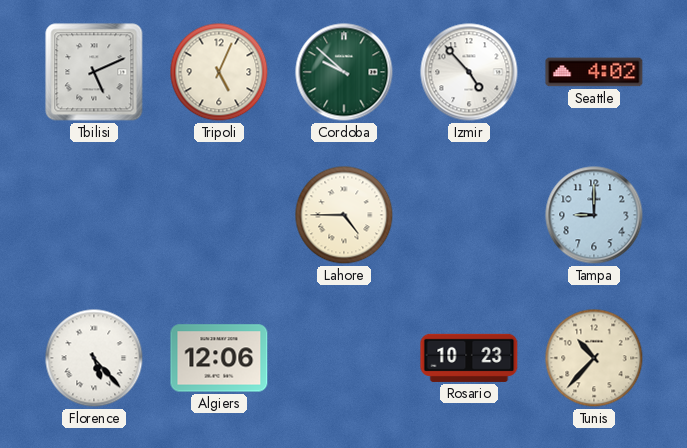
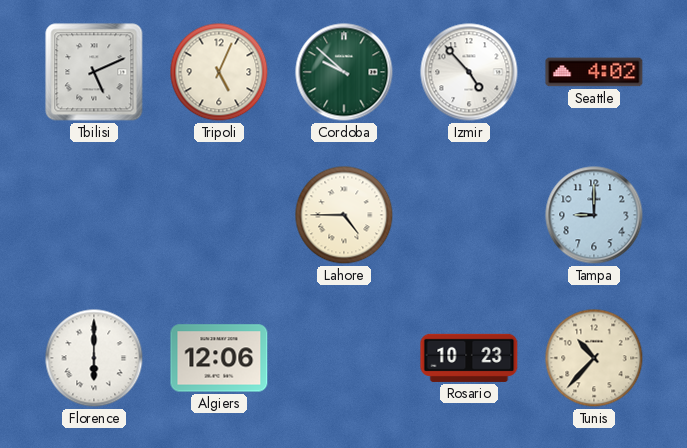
Florence: 5:23 -> 6:00
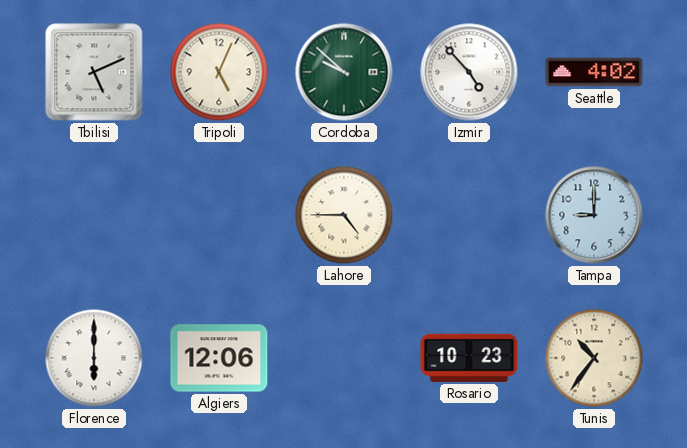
Tunis: 10:37 -> 10:36
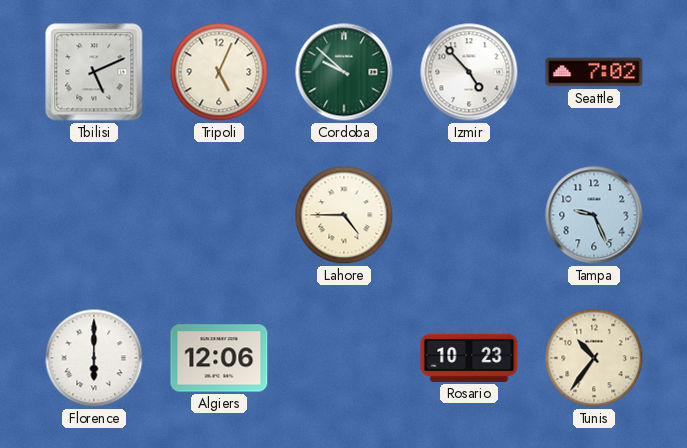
Seattle: 4:02 -> 7:02
Tampa: 9:00 -> 9:26
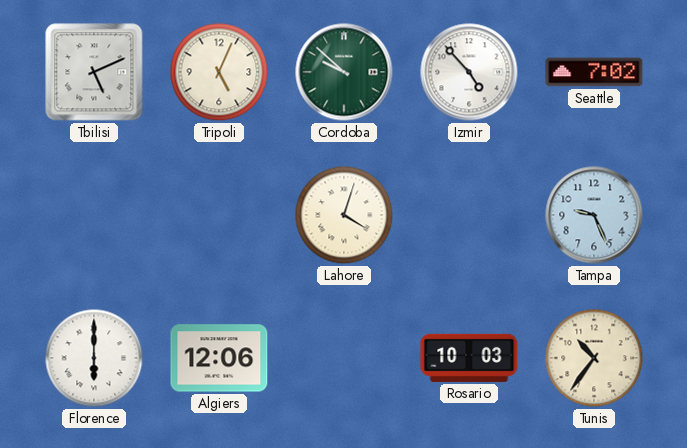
Lahore: 4:45 -> 4:03
Rosario: 10:23 -> 10:03
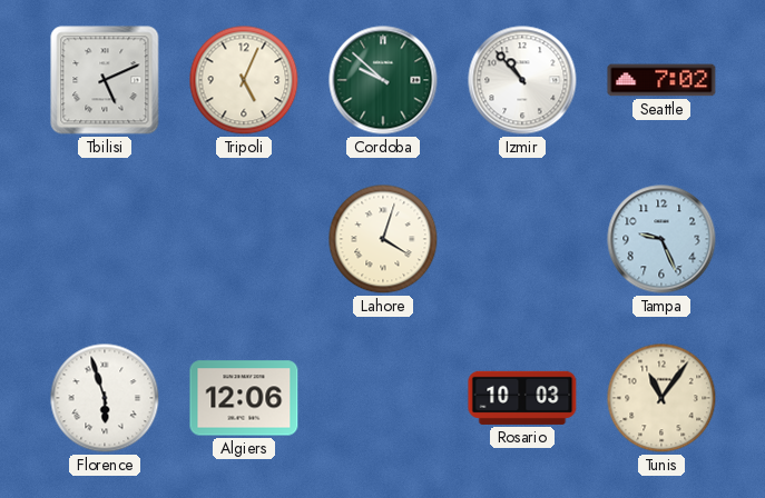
Izmir: 4:53 -> 10:53
Florence: 6:00 -> 5:57
Tunis: 10:36 -> 11:06
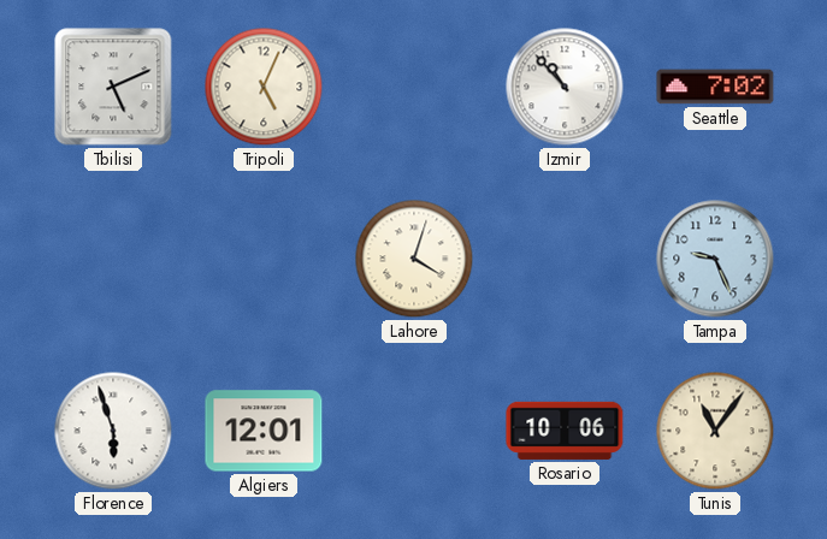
Cordoba: 9:52 -> none
Algiers: 12:06 -> 12:01
Rosario: 10:03 -> 10:06
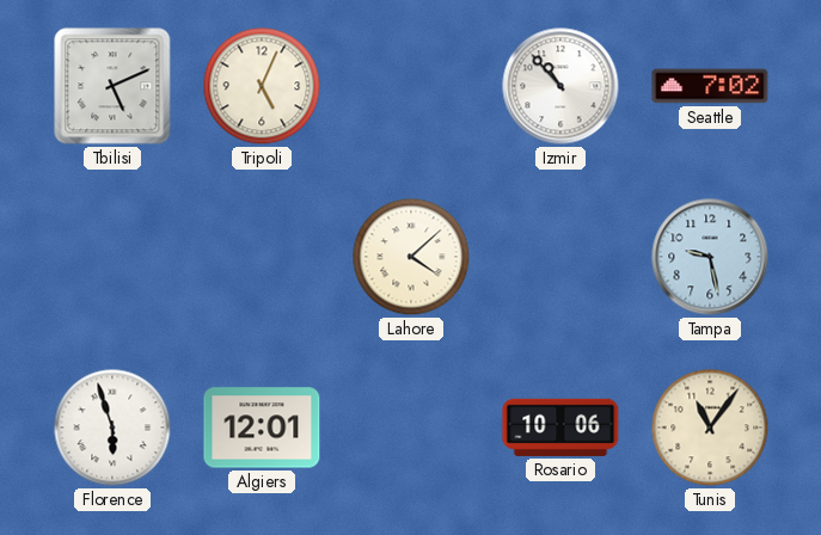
Lahore: 4:03 -> 4:08
Tampa: 9:26 -> 9:28
